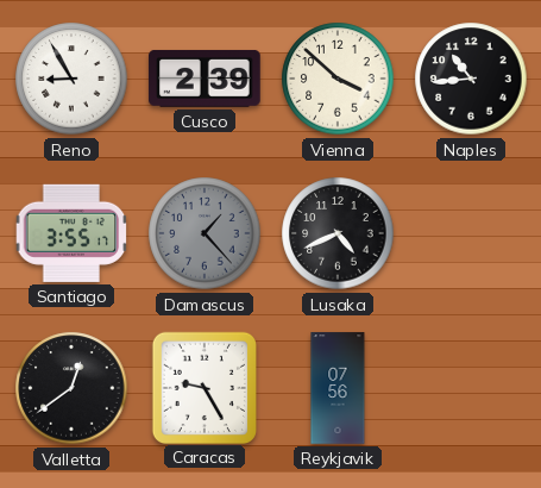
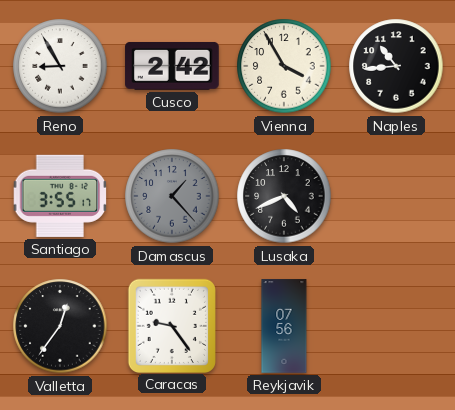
Cusco: 2:39 -> 2:42
Vienna: 3:52 -> 3:55
Valletta: 12:39 -> 12:36
Caracas: 9:25 -> 9:24
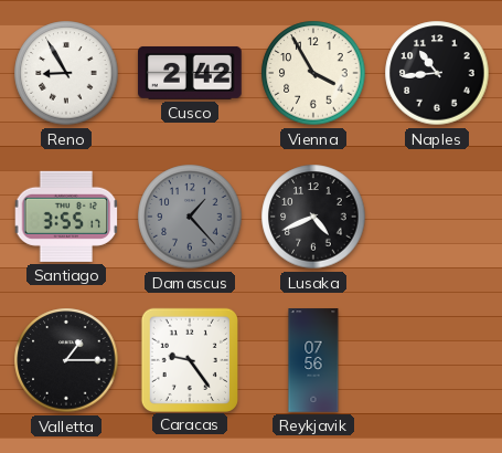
Valletta: 12:36 -> 1:15
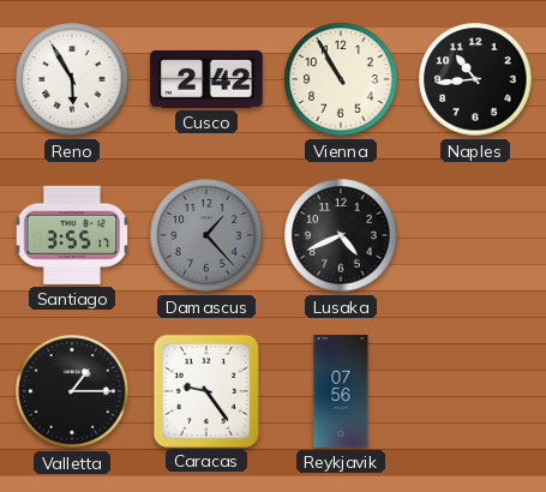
Reno: 8:55 -> 5:55
Vienna: 3:55 -> 10:55
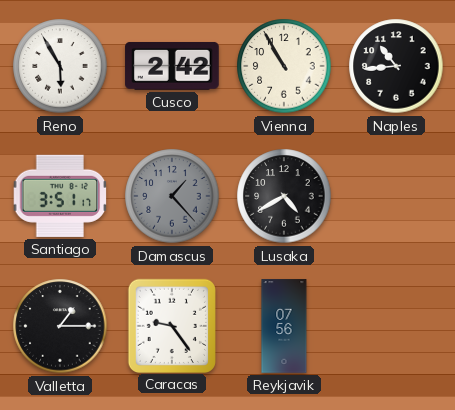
Santiago: 3:55 -> 3:51
Lusaka: 4:41 -> 4:40
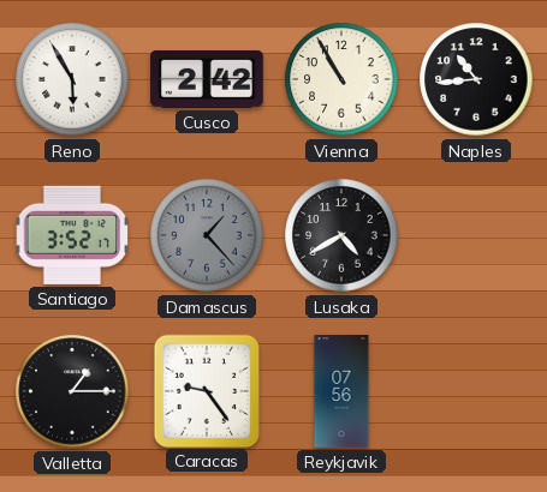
Santiago: 3:51 -> 3:52
